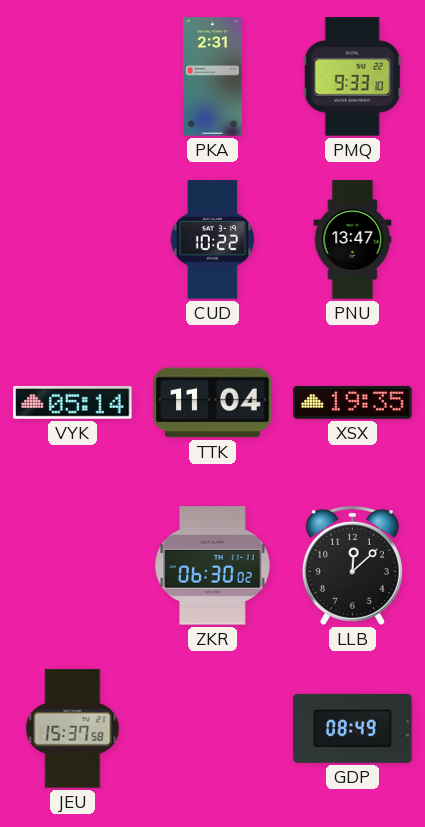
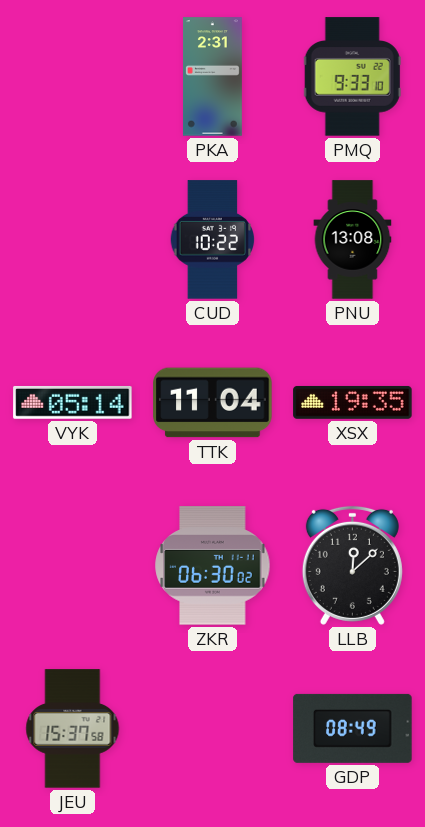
PNU: 13:47 -> 13:08
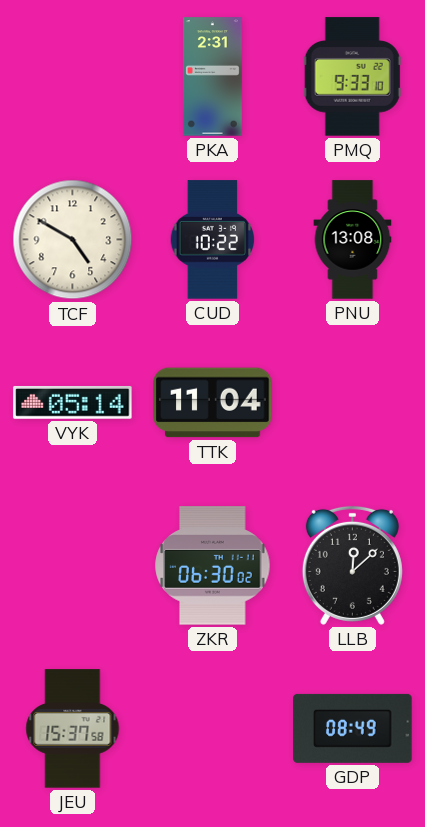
TCF: none -> 4:50
XSX: 19:35 -> none
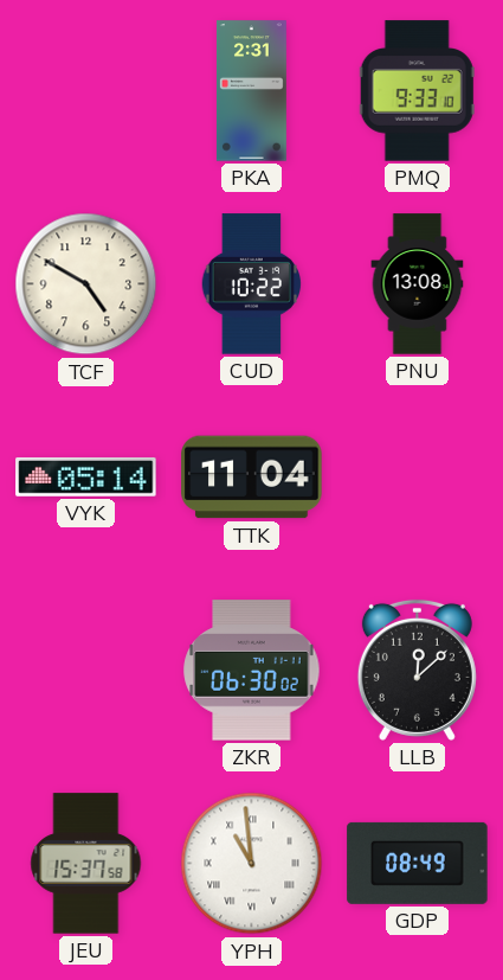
YPH: none -> 10:59
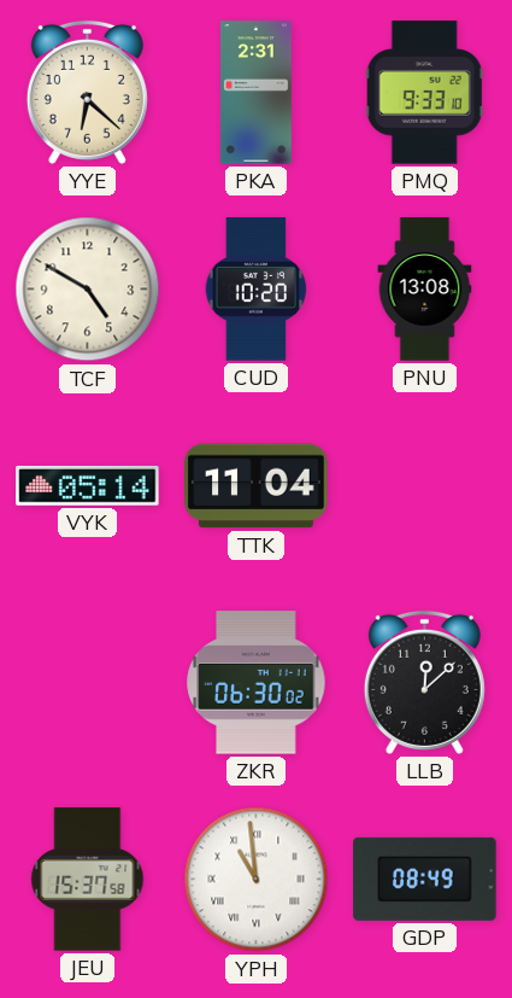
YYE: none -> 6:22
CUD: 10:22 -> 10:20
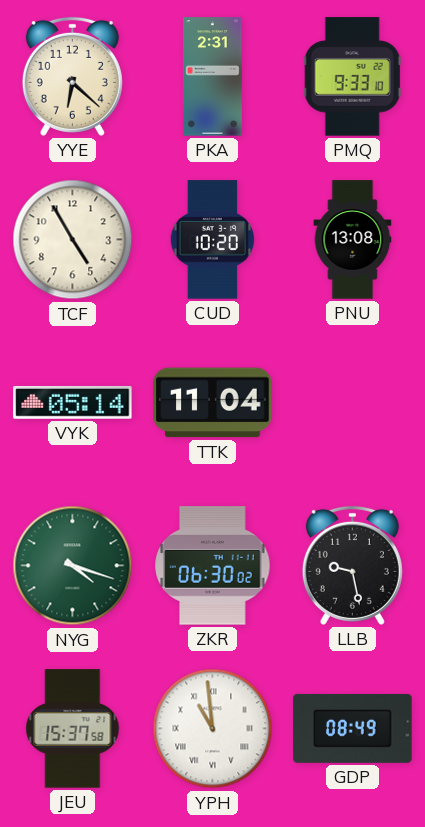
TCF: 4:50 -> 4:55
NYG: none -> 4:18
LLB: 12:08 -> 9:28
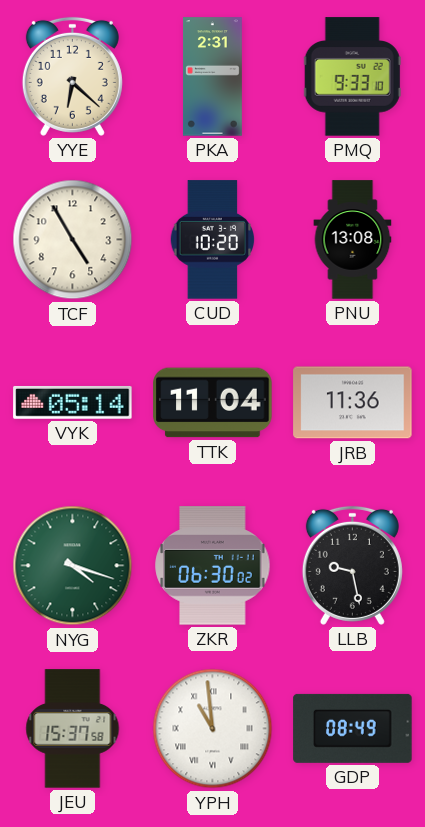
JRB: none -> 11:36
